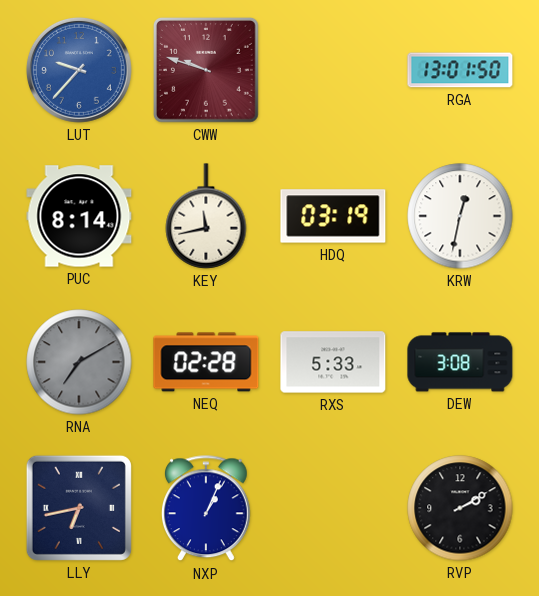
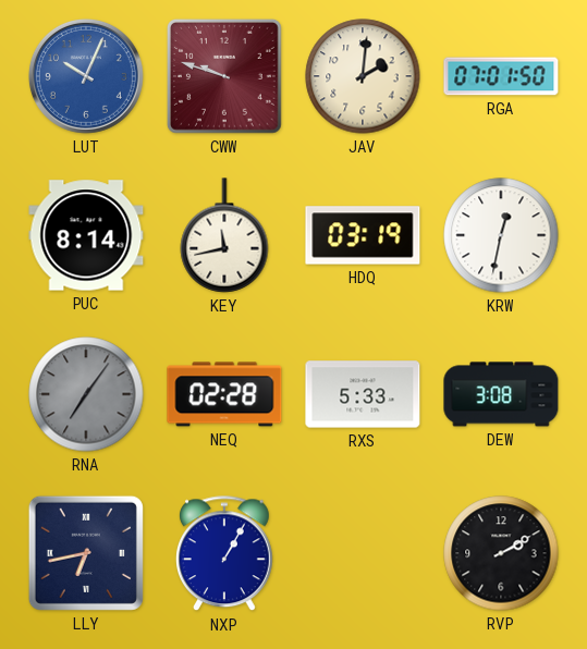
LUT: 9:37 -> 10:04
JAV: none -> 2:01
RGA: 13:01 -> 07:01
RNA: 7:10 -> 7:06
NXP: 1:04 -> 1:05
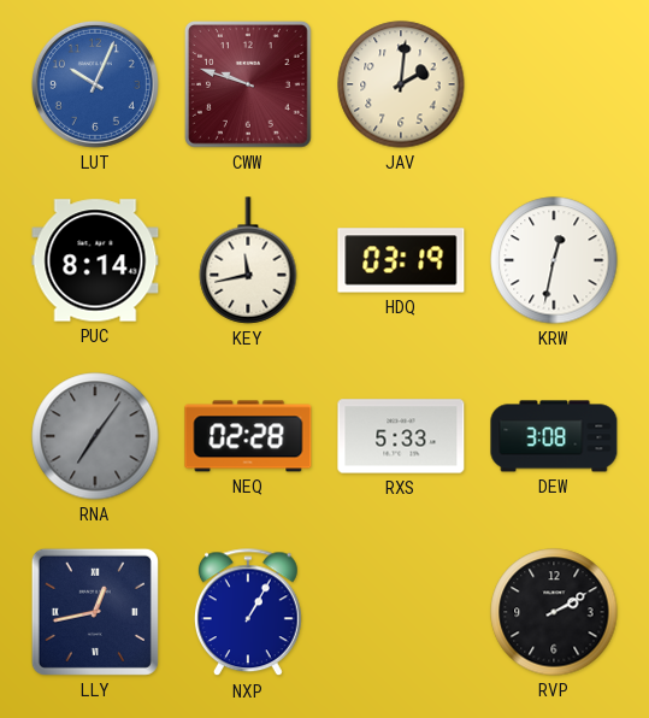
RGA: 07:01 -> none
LLY: 6:43 -> 12:43
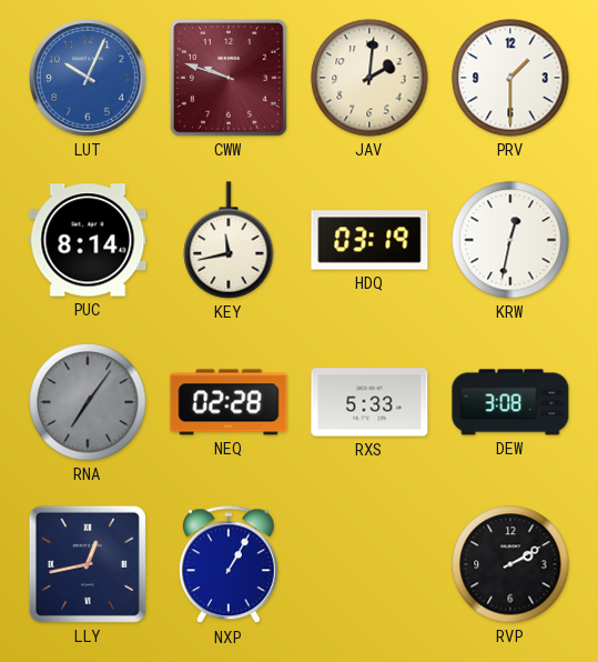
PRV: none -> 1:30
